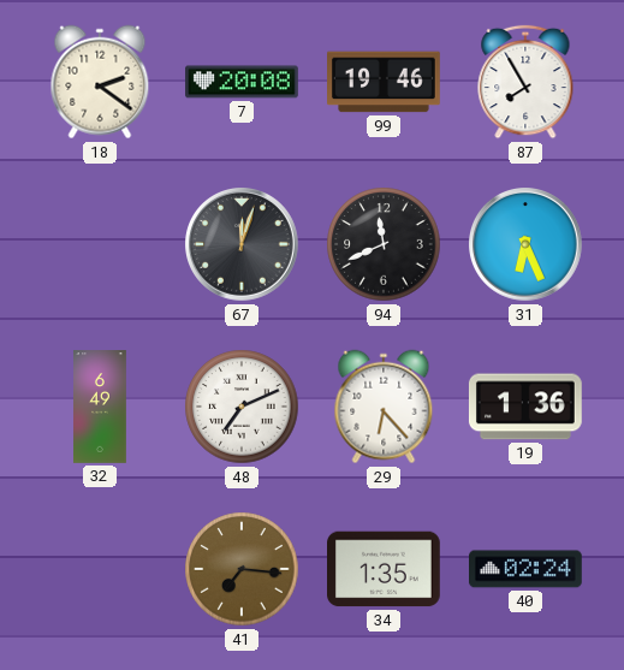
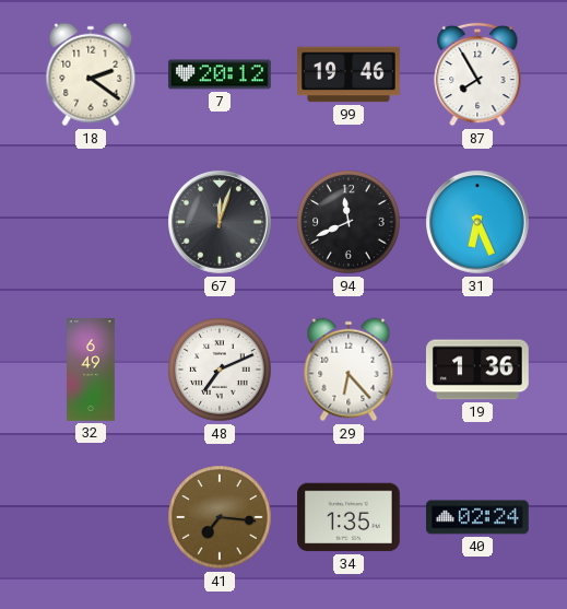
7: 20:08 -> 20:12
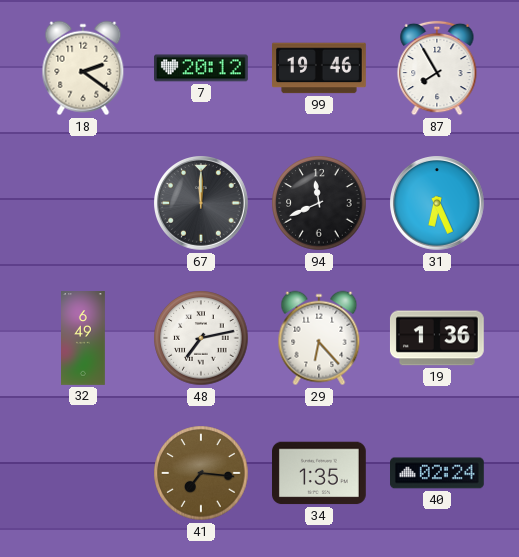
67: 12:03 -> 12:00
48: 7:11 -> 7:13
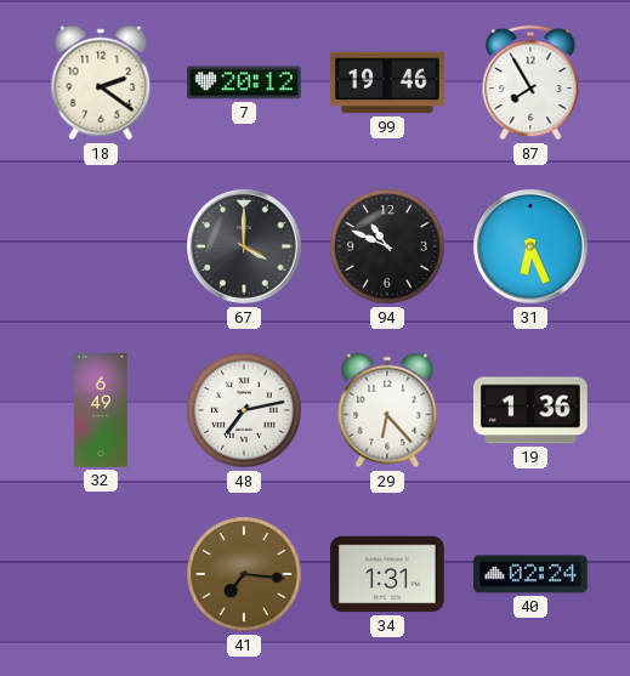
67: 12:00 -> 4:00
94: 11:41 -> 10:49
34: 1:35 -> 1:31
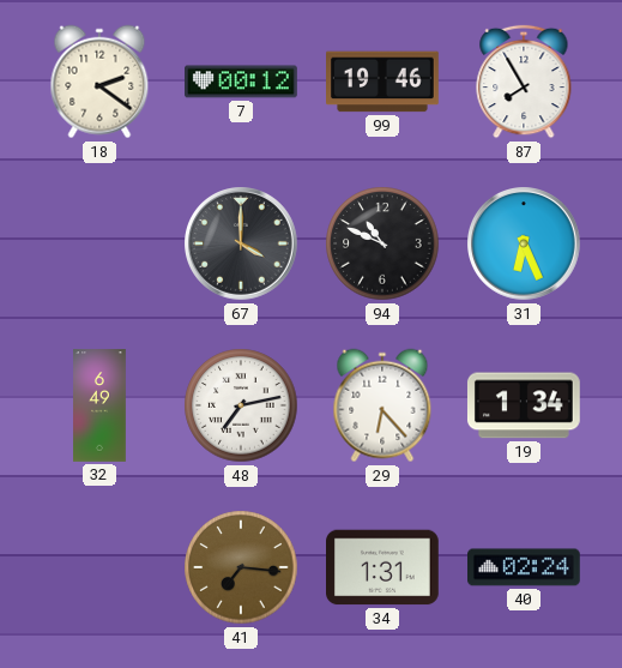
7: 20:12 -> 00:12
19: 1:36 -> 1:34
